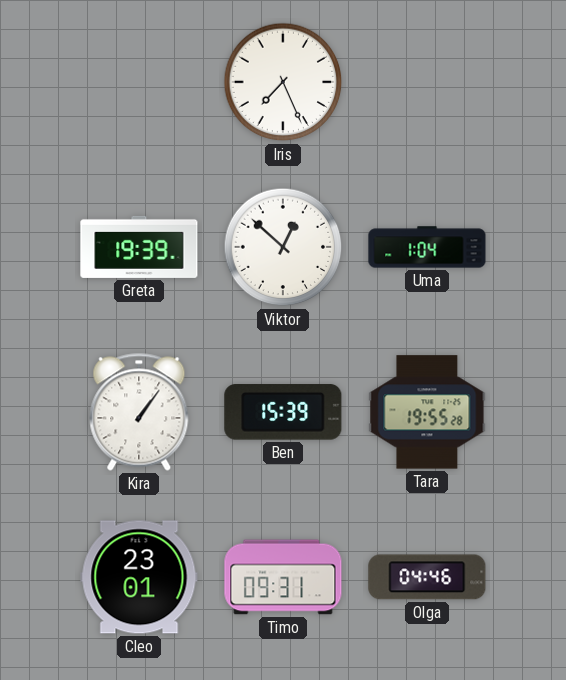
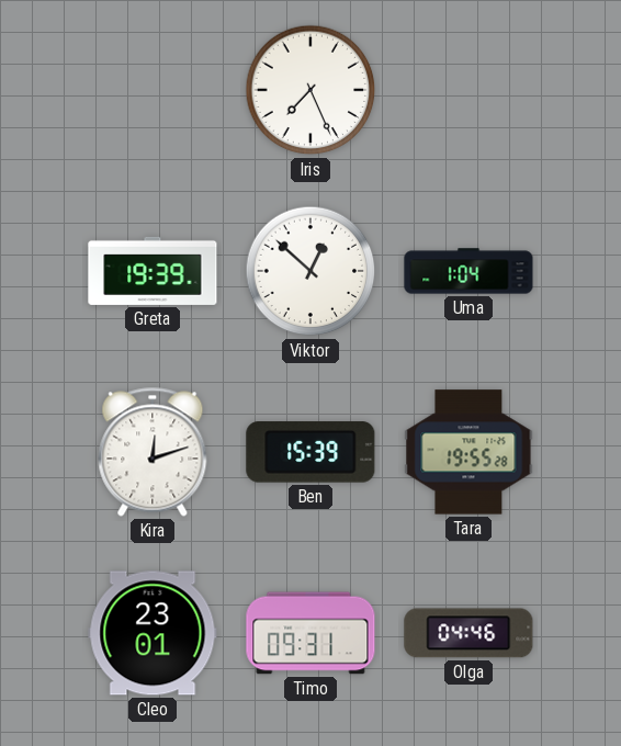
Kira: 1:06 -> 12:12
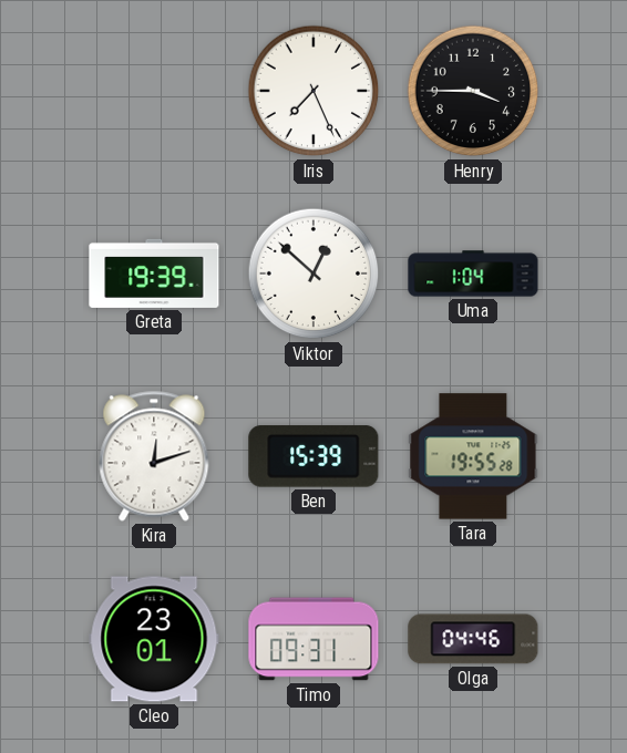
Henry: none -> 3:45
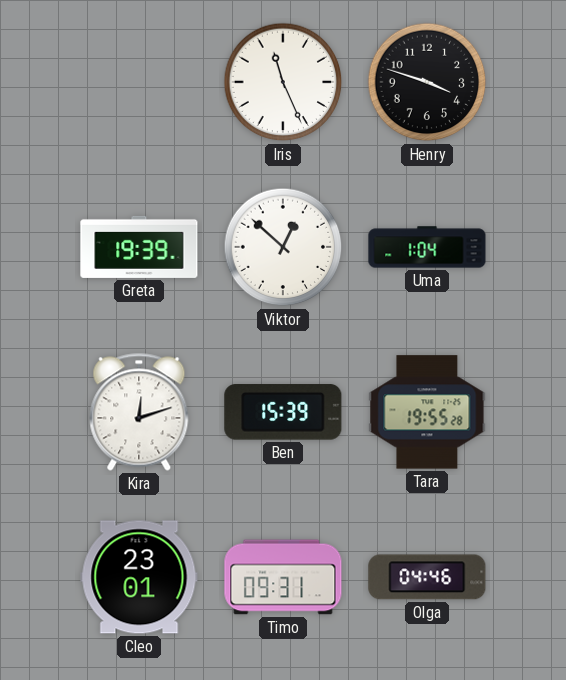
Iris: 7:26 -> 11:26
Henry: 3:45 -> 3:48
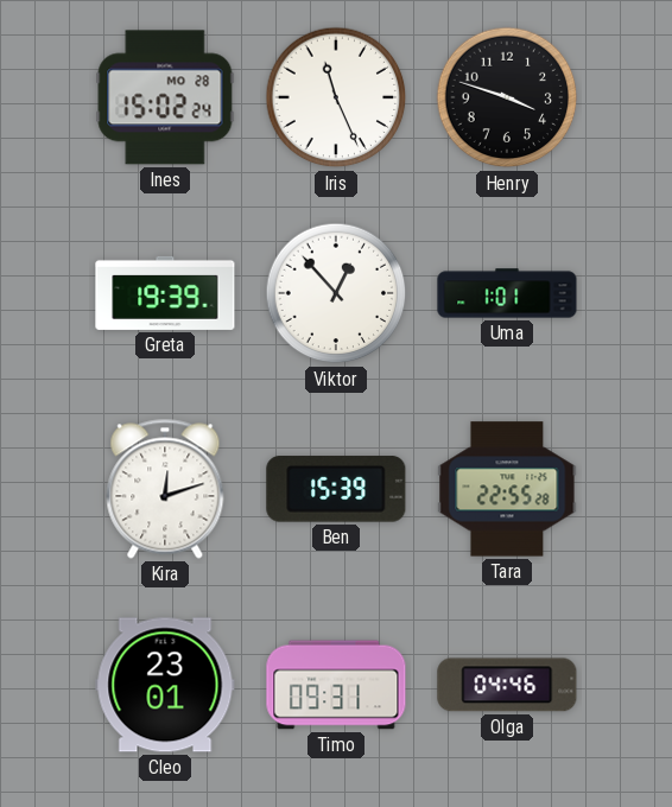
Ines: none -> 15:02
Viktor: 12:52 -> 12:53
Uma: 1:04 -> 1:01
Tara: 19:55 -> 22:55
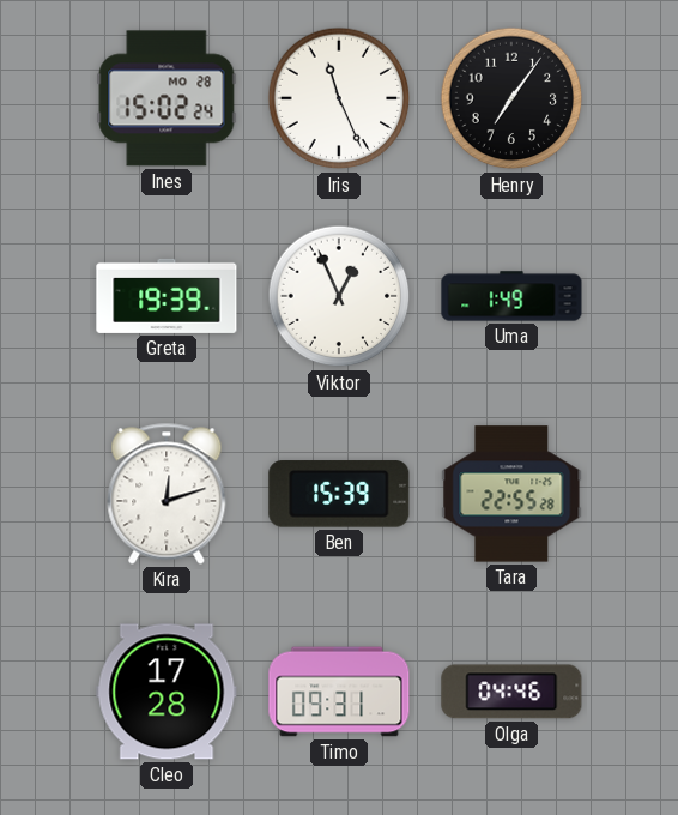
Henry: 3:48 -> 7:06
Viktor: 12:53 -> 12:56
Uma: 1:01 -> 1:49
Cleo: 23:01 -> 17:28
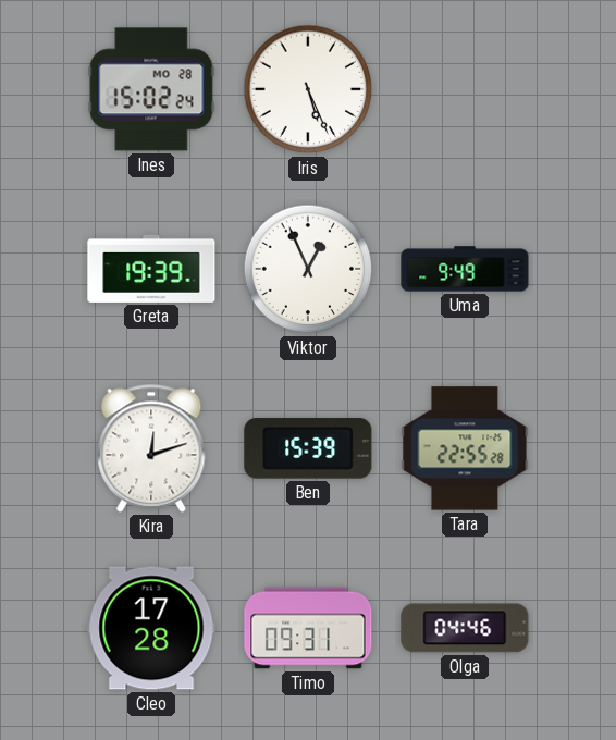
Iris: 11:26 -> 5:26
Henry: 7:06 -> none
Uma: 1:49 -> 9:49
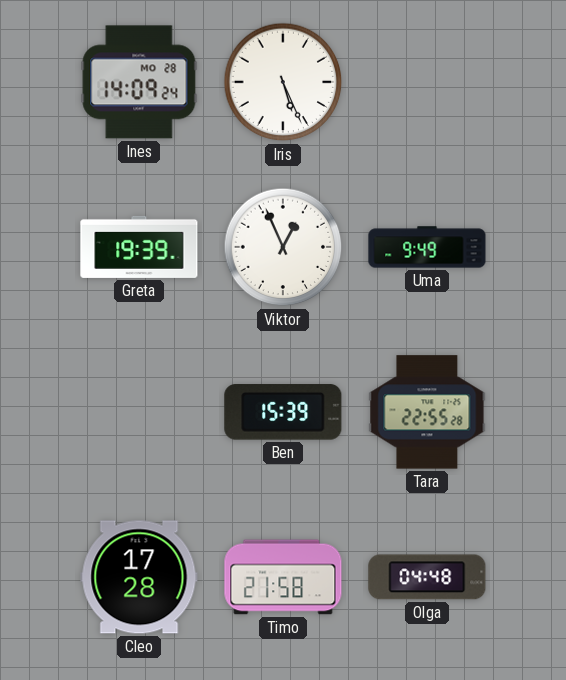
Ines: 15:02 -> 14:09
Kira: 12:12 -> none
Timo: 09:31 -> 21:58
Olga: 04:46 -> 04:48
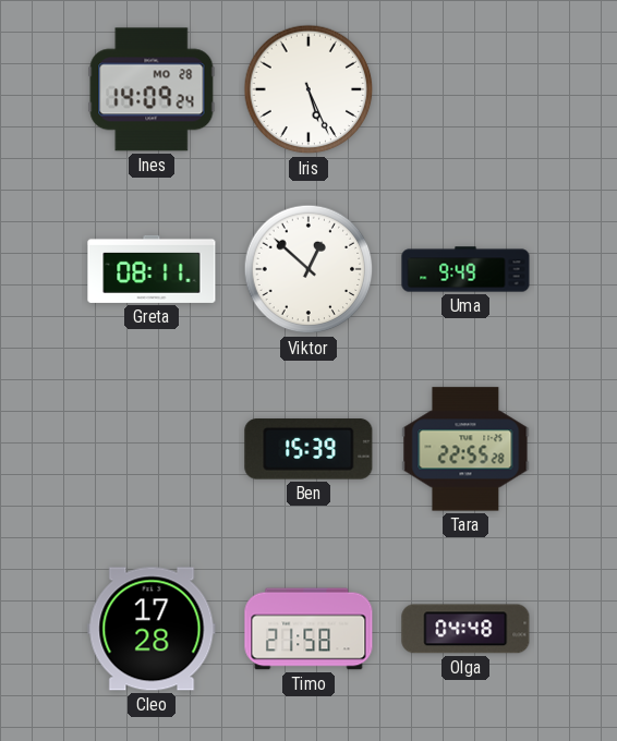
Greta: 19:39 -> 08:11
Viktor: 12:56 -> 12:52
